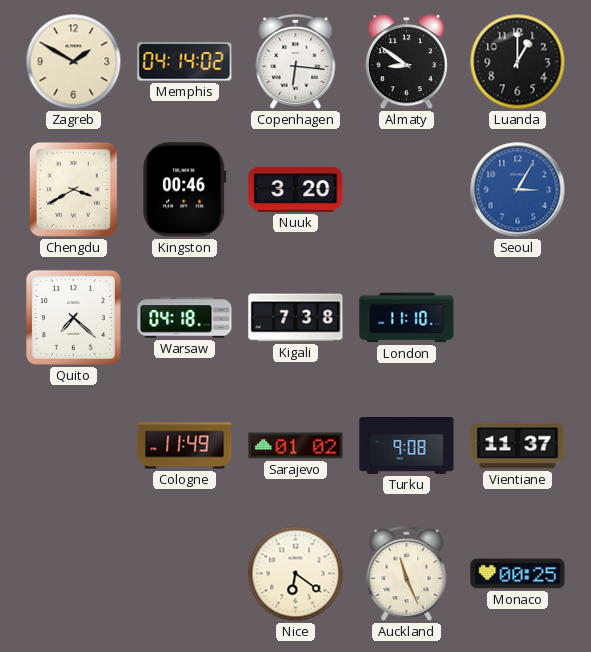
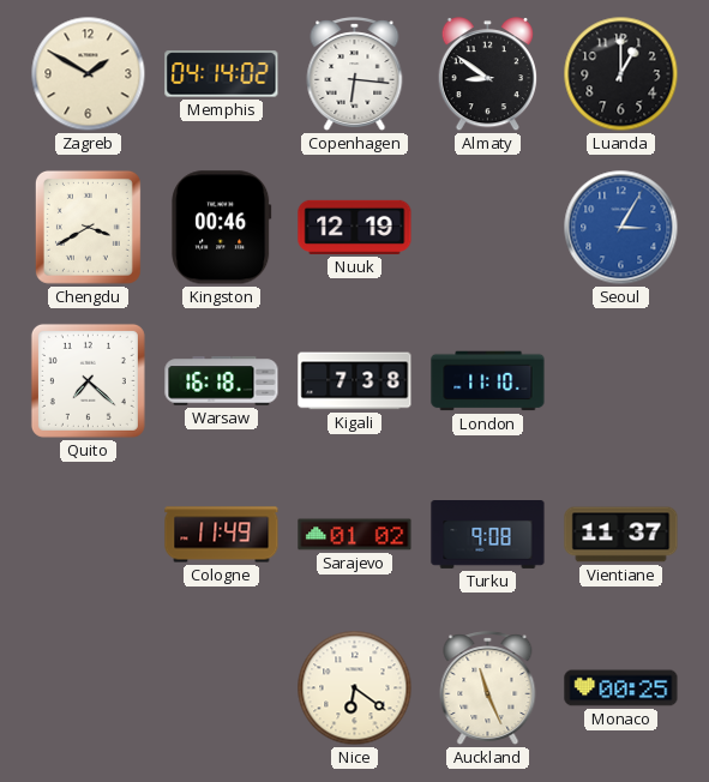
Nuuk: 3:20 -> 12:19
Warsaw: 04:18 -> 16:18
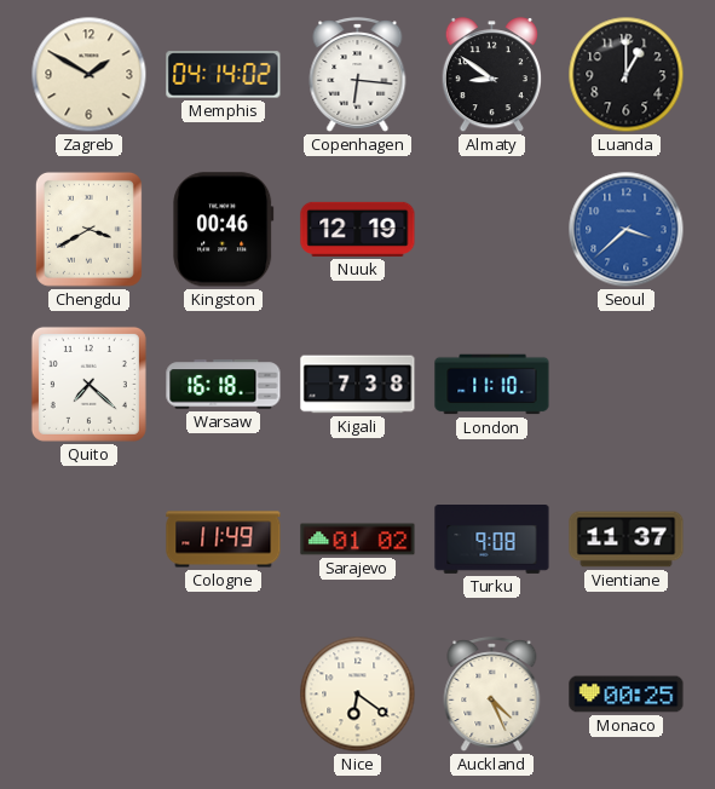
Seoul: 3:05 -> 3:38
Auckland: 11:26 -> 4:26
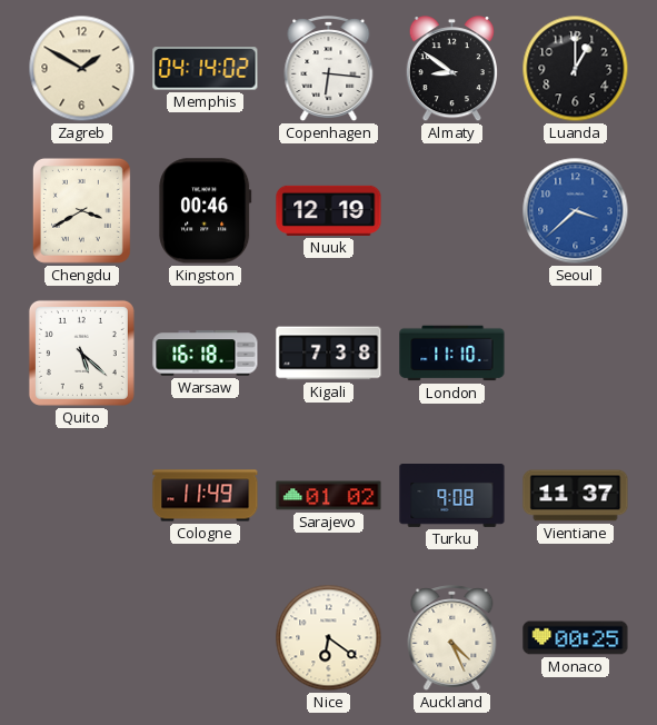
Quito: 7:22 -> 5:22
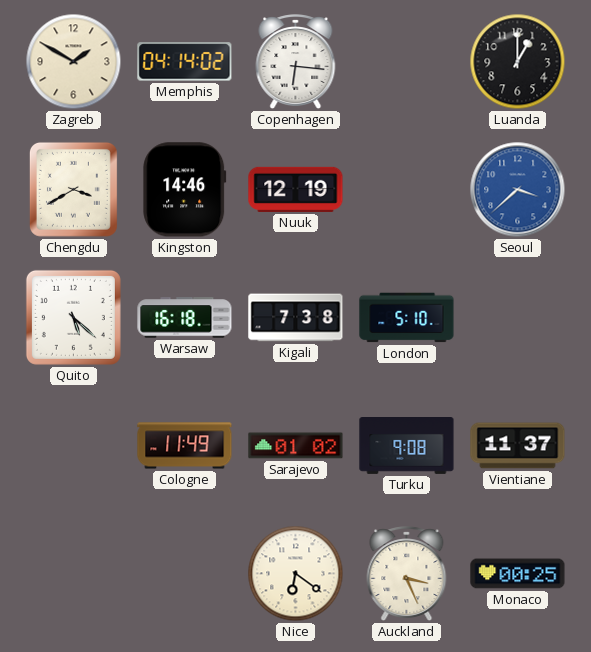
Almaty: 8:51 -> none
Kingston: 00:46 -> 14:46
London: 11:10 -> 5:10
Auckland: 4:26 -> 3:26
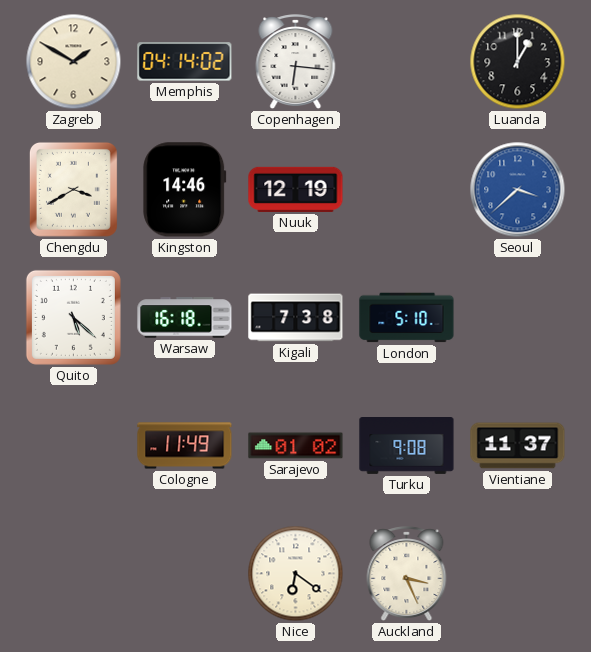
Monaco: 00:25 -> none
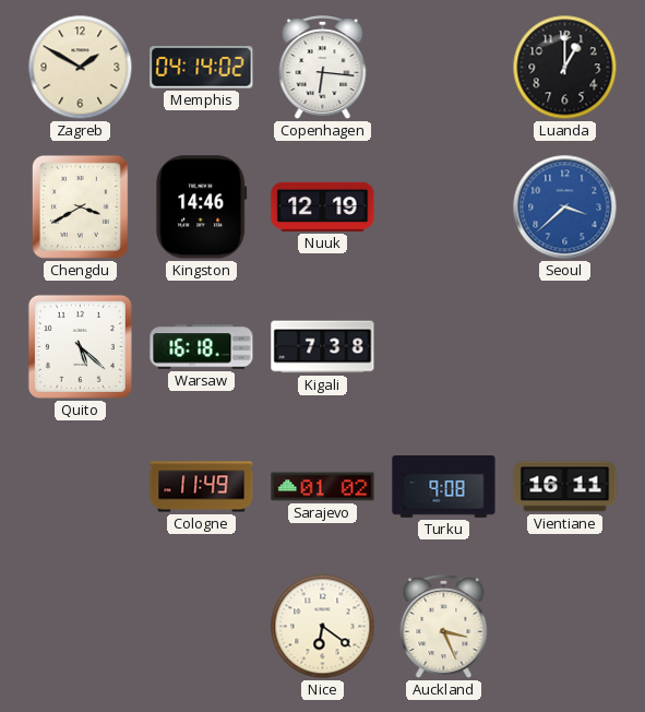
London: 5:10 -> none
Vientiane: 11:37 -> 16:11
